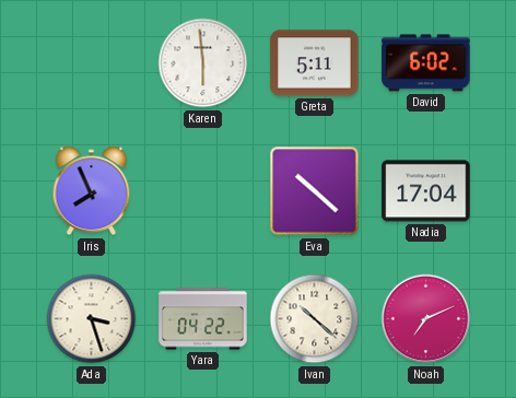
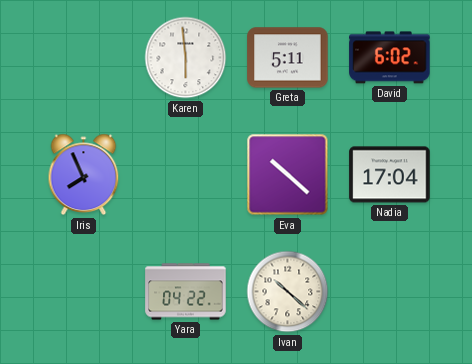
Ada: 3:27 -> none
Noah: 7:11 -> none
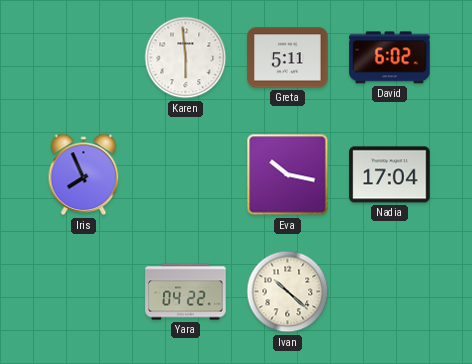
Eva: 10:22 -> 10:17
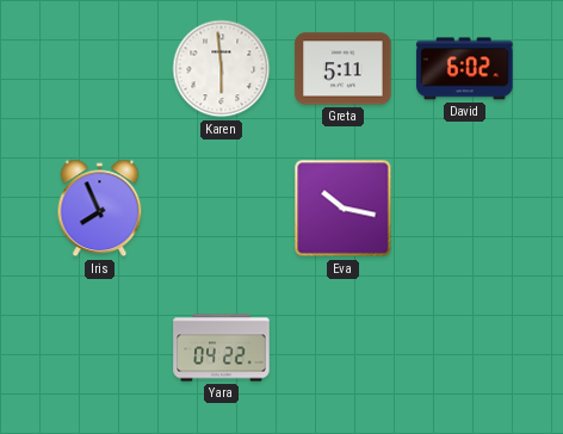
Nadia: 17:04 -> none
Ivan: 10:22 -> none
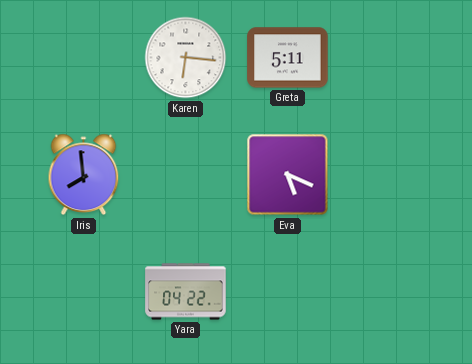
Karen: 5:59 -> 6:16
David: 6:02 -> none
Iris: 7:56 -> 7:59
Eva: 10:17 -> 5:19
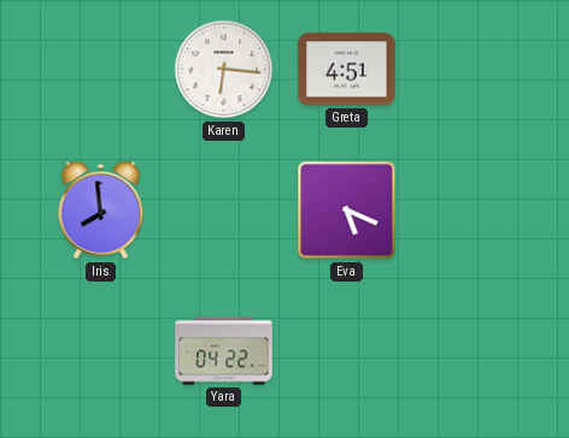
Greta: 5:11 -> 4:51
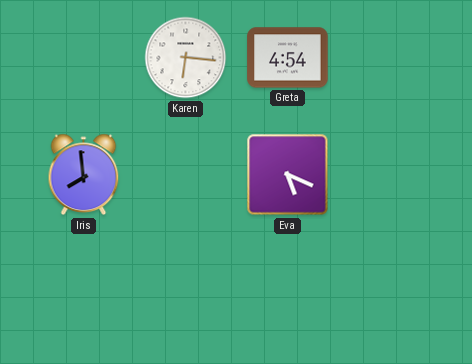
Greta: 4:51 -> 4:54
Yara: 04:22 -> none
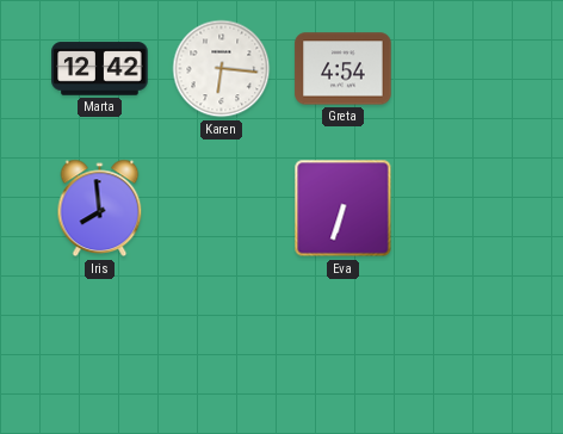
Marta: none -> 12:42
Eva: 5:19 -> 6:33
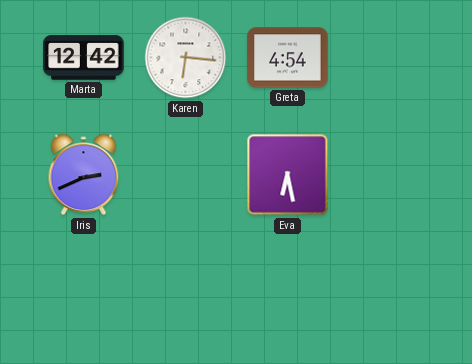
Iris: 7:59 -> 2:41
Eva: 6:33 -> 6:28
